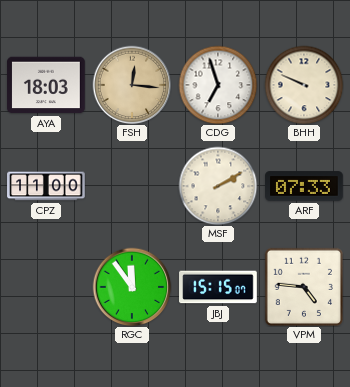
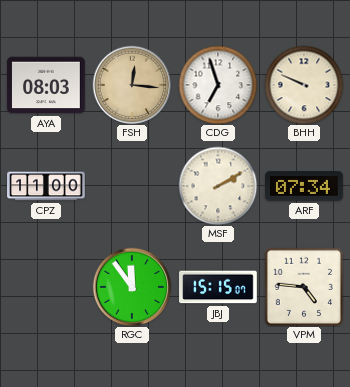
AYA: 18:03 -> 08:03
ARF: 07:33 -> 07:34
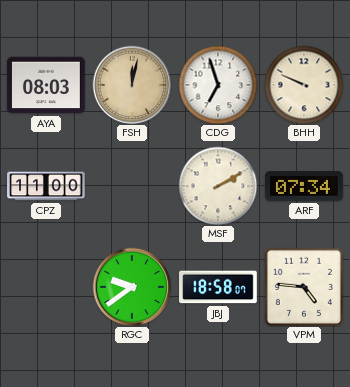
FSH: 12:16 -> 12:02
RGC: 11:54 -> 9:39
JBJ: 15:15 -> 18:58
